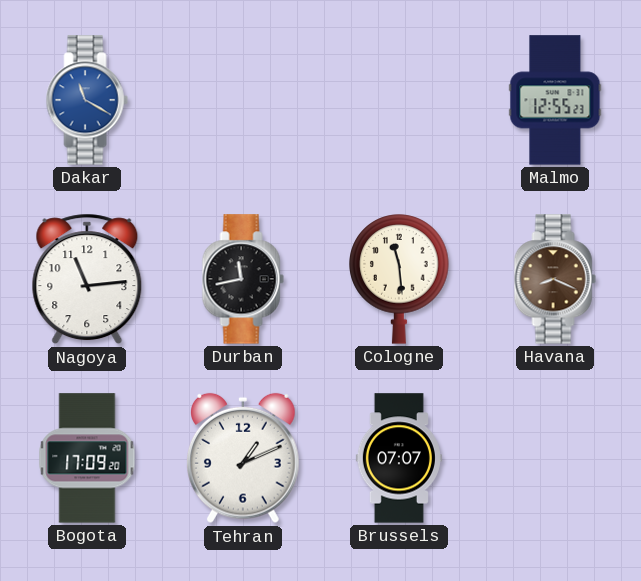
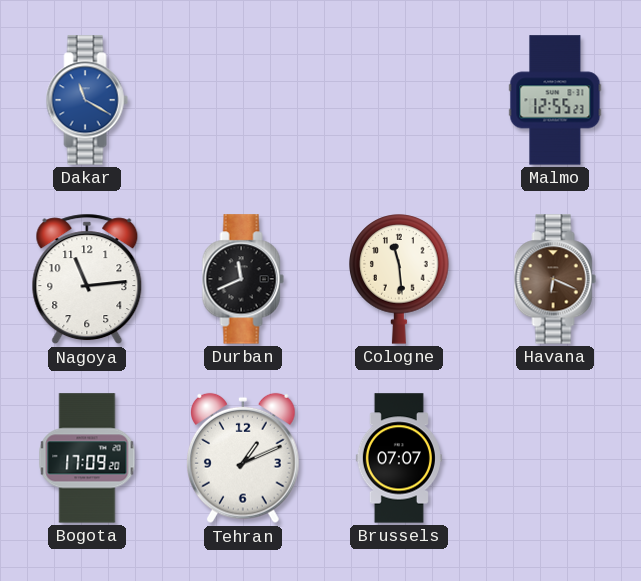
Durban: 11:43 -> 11:41
Havana: 8:19 -> 6:19
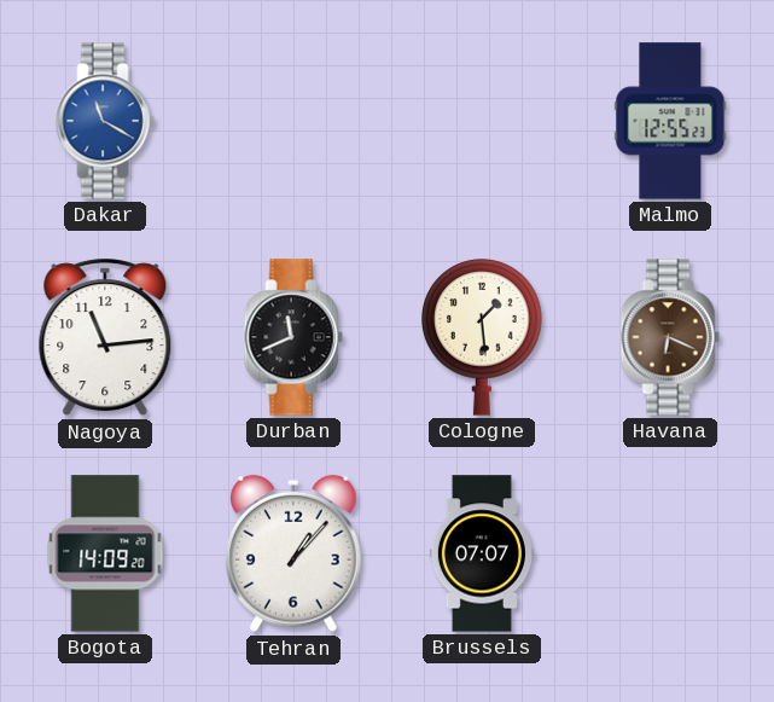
Cologne: 11:29 -> 1:29
Bogota: 17:09 -> 14:09
Tehran: 1:11 -> 1:07
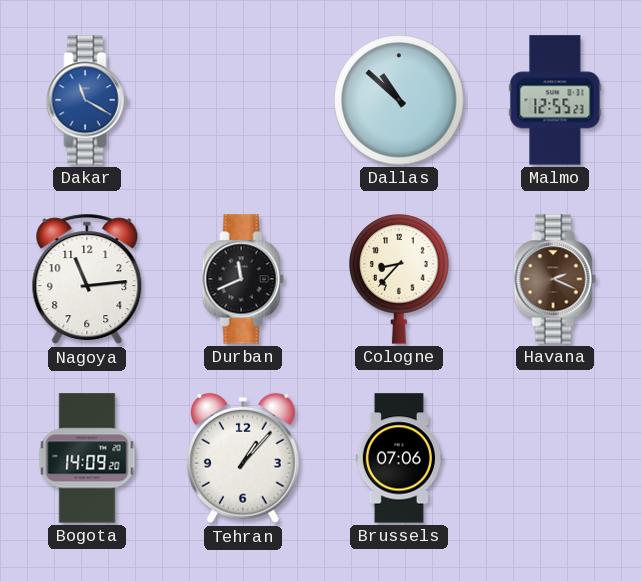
Dallas: none -> 10:52
Cologne: 1:29 -> 8:37
Havana: 6:19 -> 2:19
Brussels: 07:07 -> 07:06
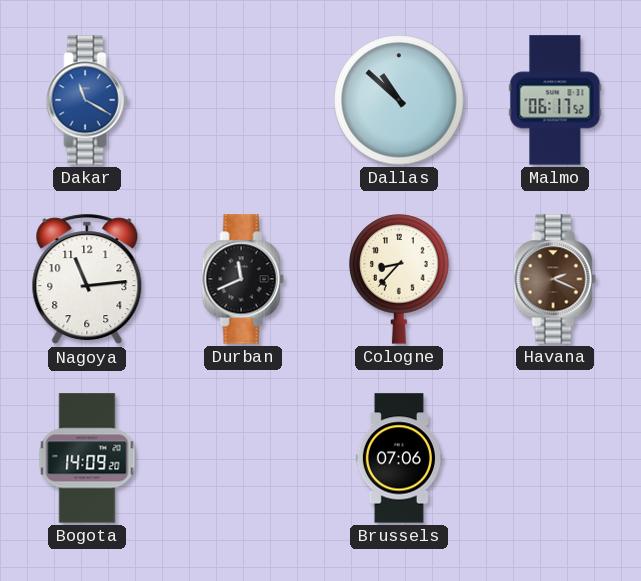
Malmo: 12:55 -> 06:17
Tehran: 1:07 -> none
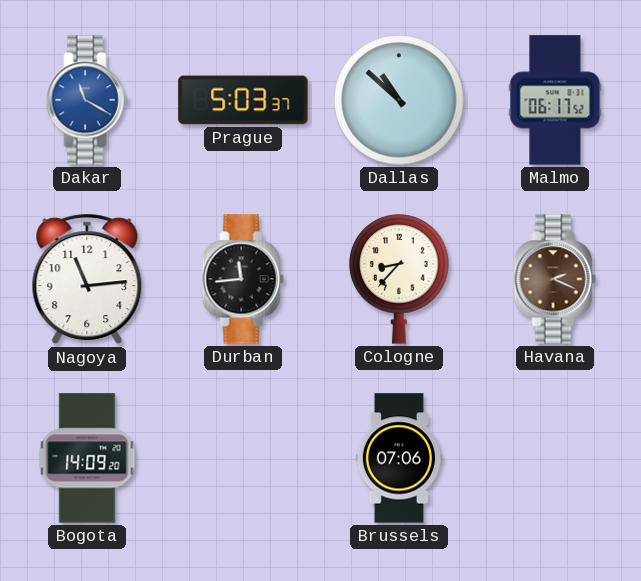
Prague: none -> 5:03
Durban: 11:41 -> 11:44
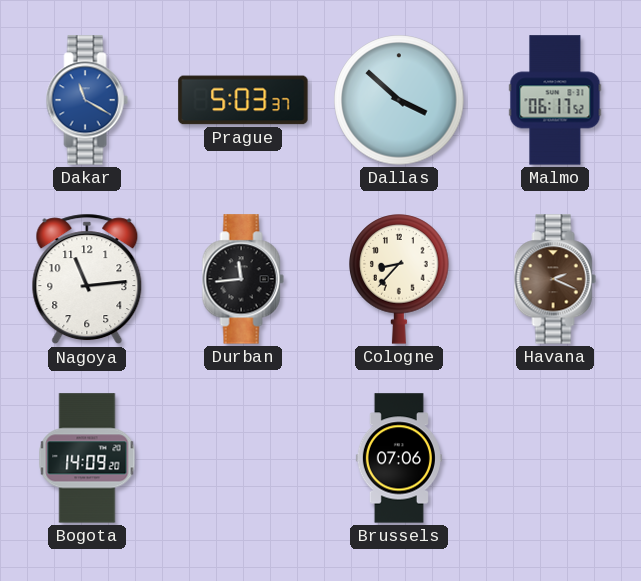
Dallas: 10:52 -> 3:52
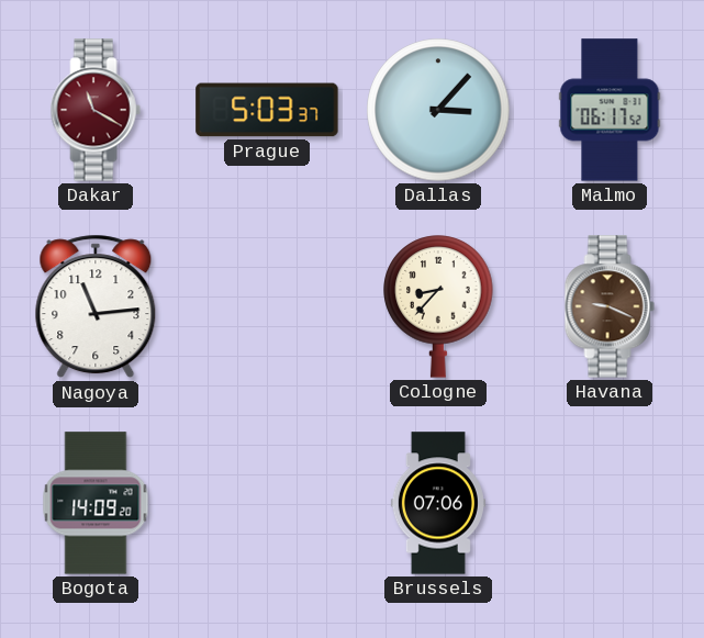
Dakar dial: blue -> burgundy
Dallas: 3:52 -> 3:07
Durban: 11:44 -> none
Havana: 2:19 -> 9:19
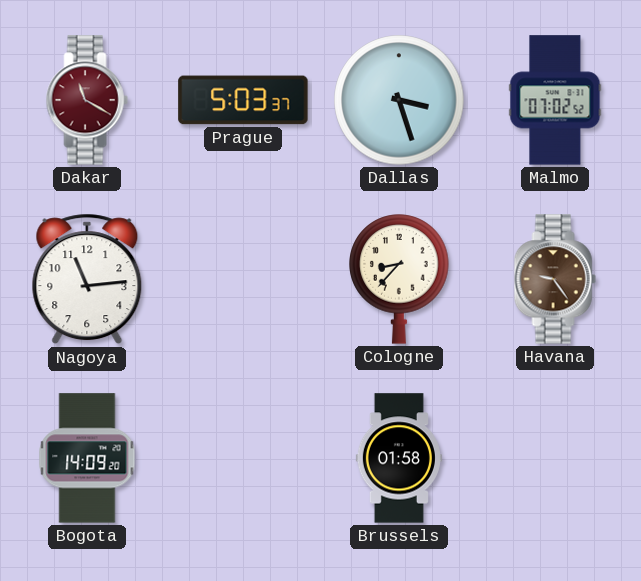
Dallas: 3:07 -> 3:27
Malmo: 06:17 -> 07:02
Havana: 9:19 -> 9:24
Brussels: 07:06 -> 01:58
